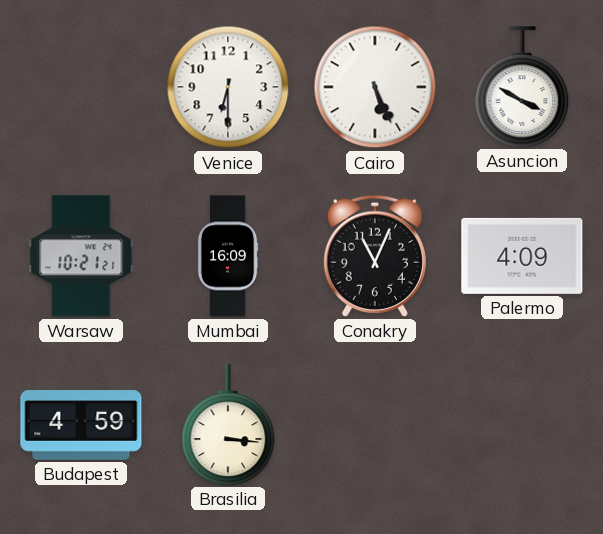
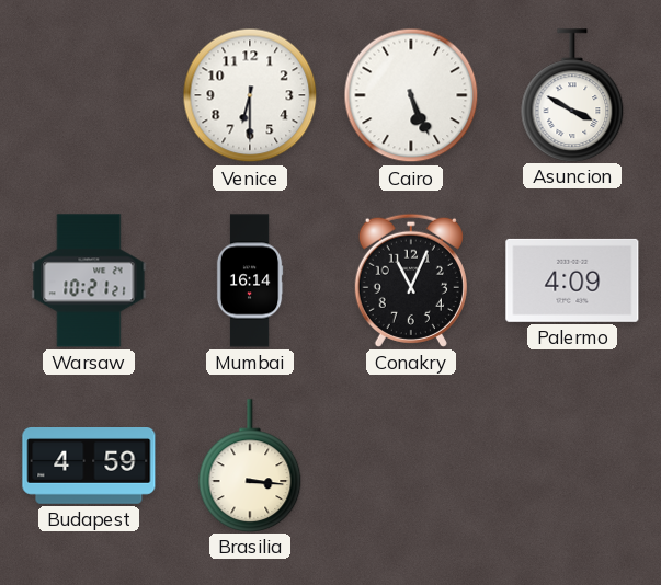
Mumbai: 16:09 -> 16:14
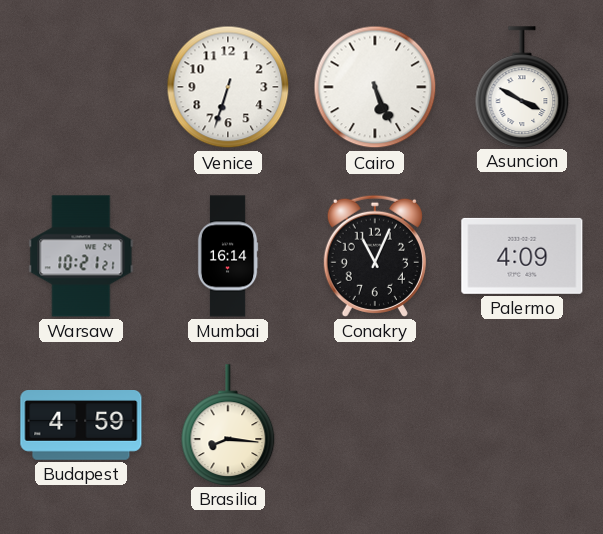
Venice: 6:30 -> 6:33
Brasilia: 3:16 -> 8:16
